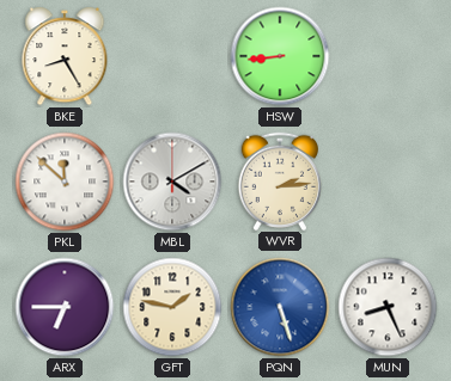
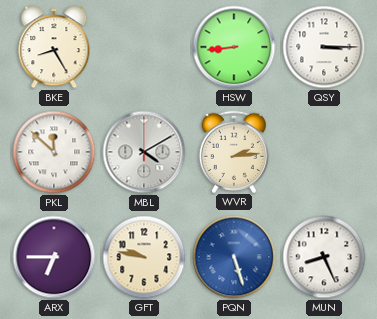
QSY: none -> 3:15
GFT: 1:47 -> 9:47
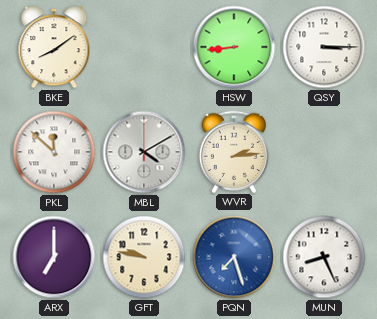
BKE: 8:25 -> 8:09
ARX: 6:45 -> 7:00
PQN: 5:27 -> 7:27
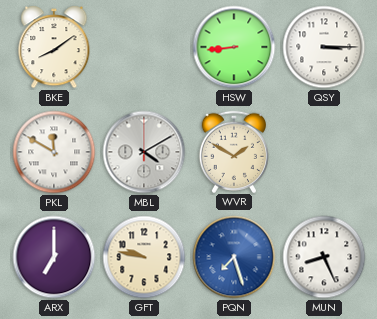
PKL: 11:52 -> 11:50
WVR: 2:14 -> 1:50
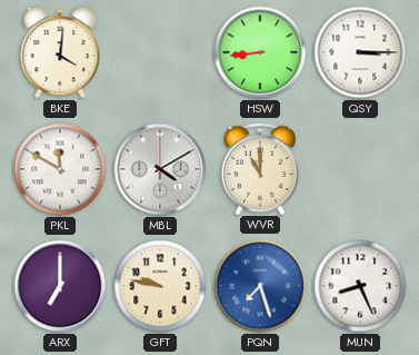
BKE: 8:09 -> 4:01
WVR: 1:50 -> 11:00
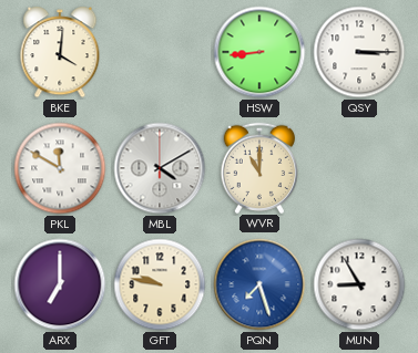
MUN: 8:26 -> 8:55
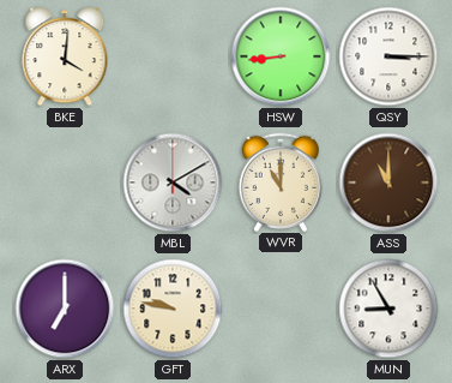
PKL: 11:50 -> none
ASS: none -> 11:00
PQN: 7:27 -> none
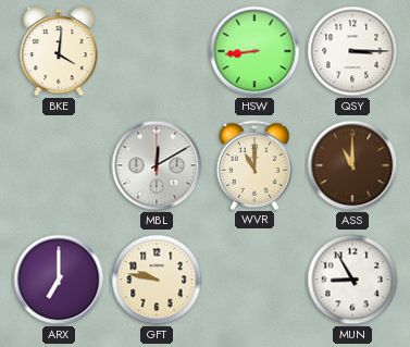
MBL: 4:10 -> 12:10
